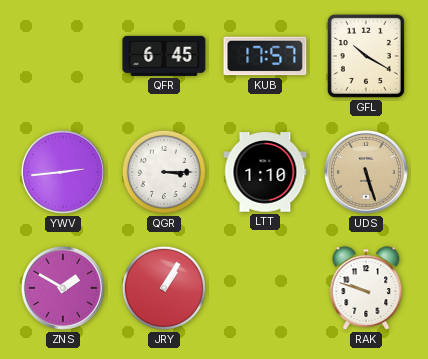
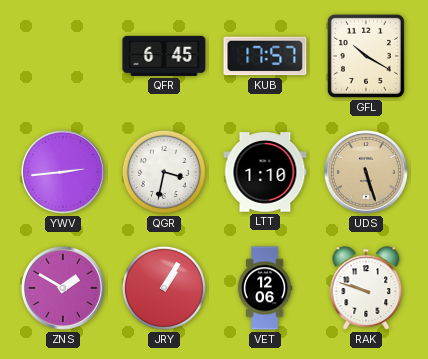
QGR: 3:15 -> 3:32
VET: none -> 12:06
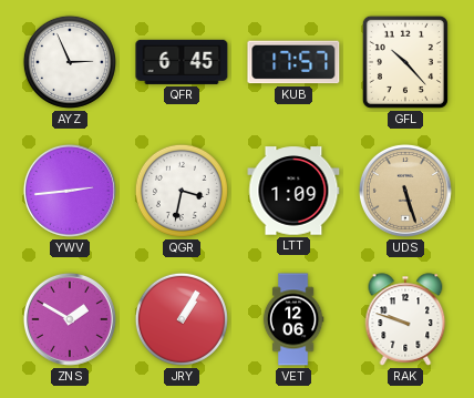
AYZ: none -> 2:56
GFL: 10:20 -> 10:23
LTT: 1:10 -> 1:09
